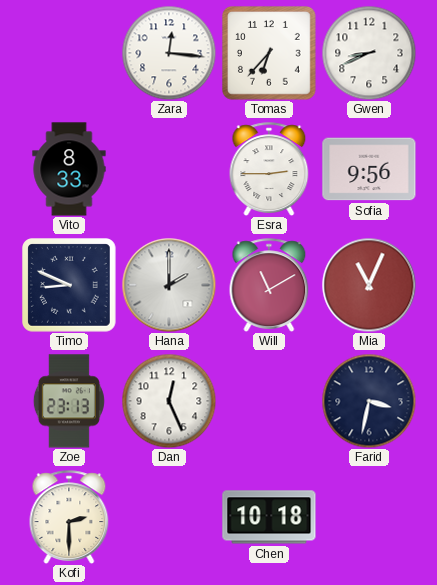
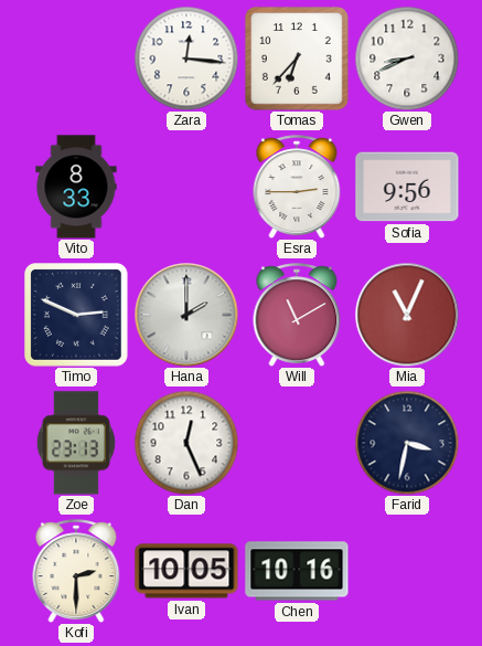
Timo: 8:49 -> 2:49
Ivan: none -> 10:05
Chen: 10:18 -> 10:16
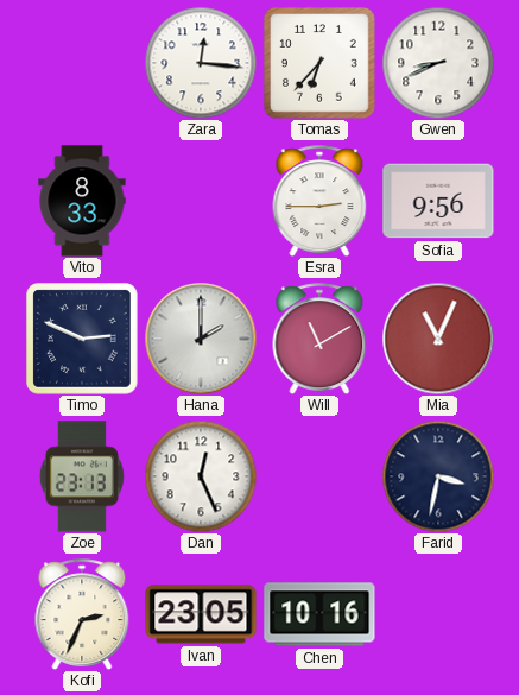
Kofi: 2:30 -> 2:34
Ivan: 10:05 -> 23:05
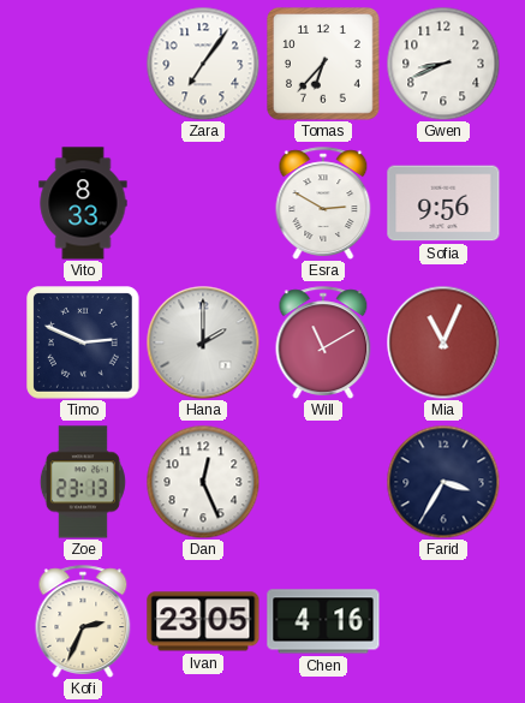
Zara: 12:16 -> 7:06
Esra: 2:45 -> 2:50
Farid: 3:32 -> 3:35
Chen: 10:16 -> 4:16
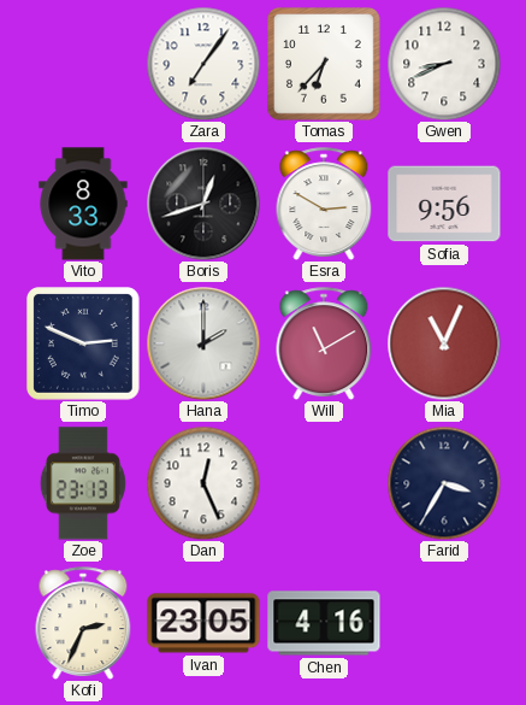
Boris: none -> 12:42
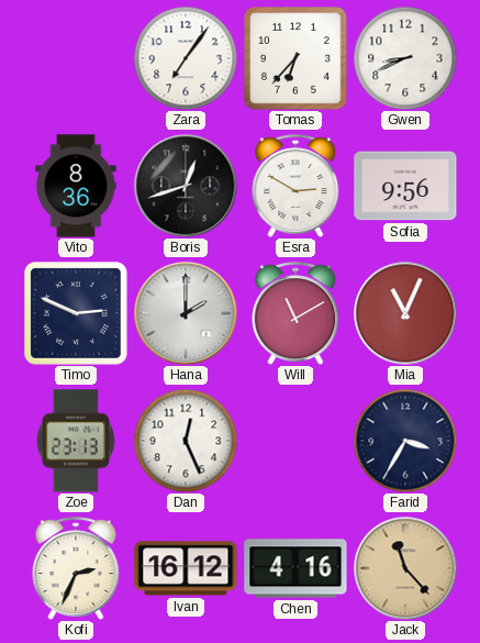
Vito: 8:33 -> 8:36
Ivan: 23:05 -> 16:12
Jack: none -> 11:23
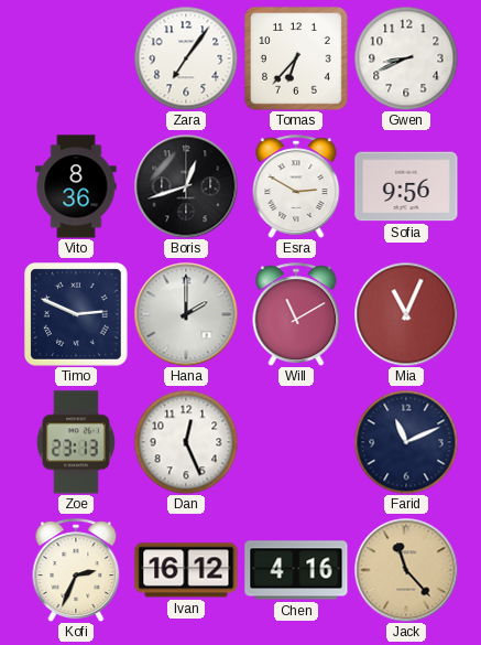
Farid: 3:35 -> 11:11
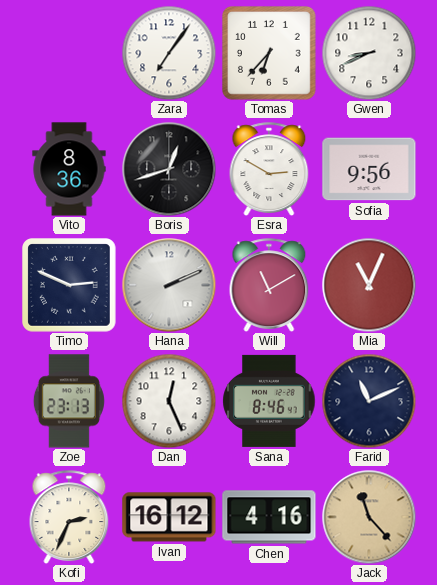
Hana: 2:00 -> 2:11
Sana: none -> 8:46
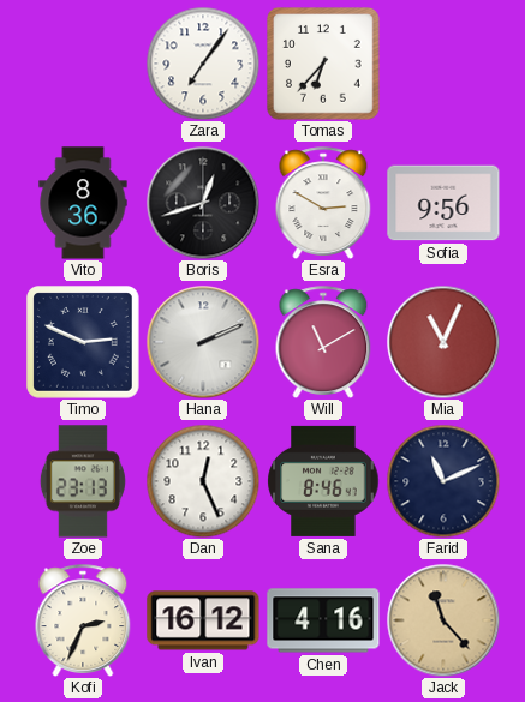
Gwen: 8:41 -> none
